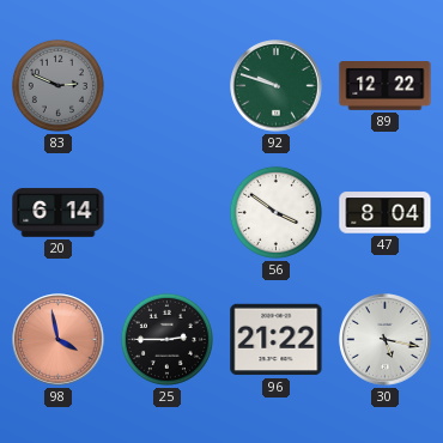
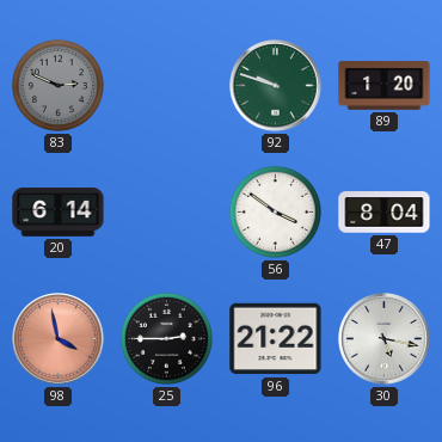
89: 12:22 -> 1:20
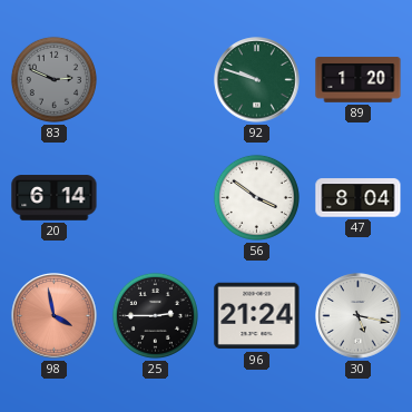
96: 21:22 -> 21:24
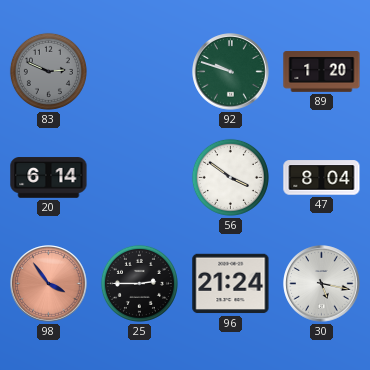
98: 3:58 -> 3:54
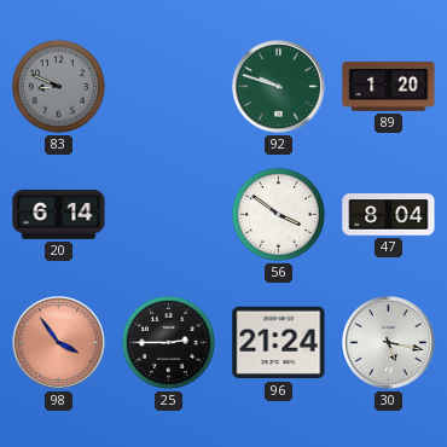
83: 2:49 -> 8:49
